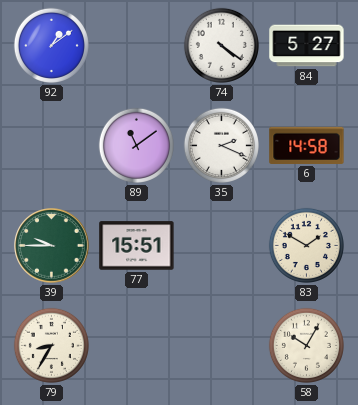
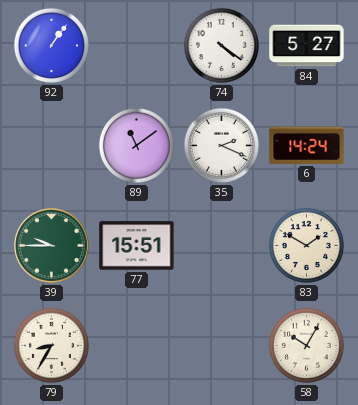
92: 1:09 -> 1:06
6: 14:58 -> 14:24
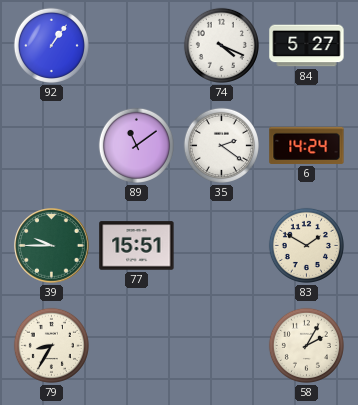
74: 4:21 -> 4:19
35: 2:19 -> 2:21
58: 10:05 -> 2:05
